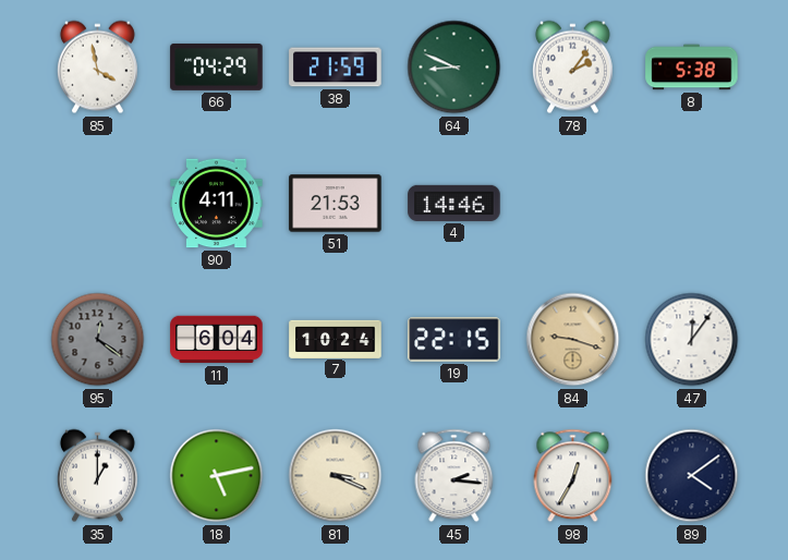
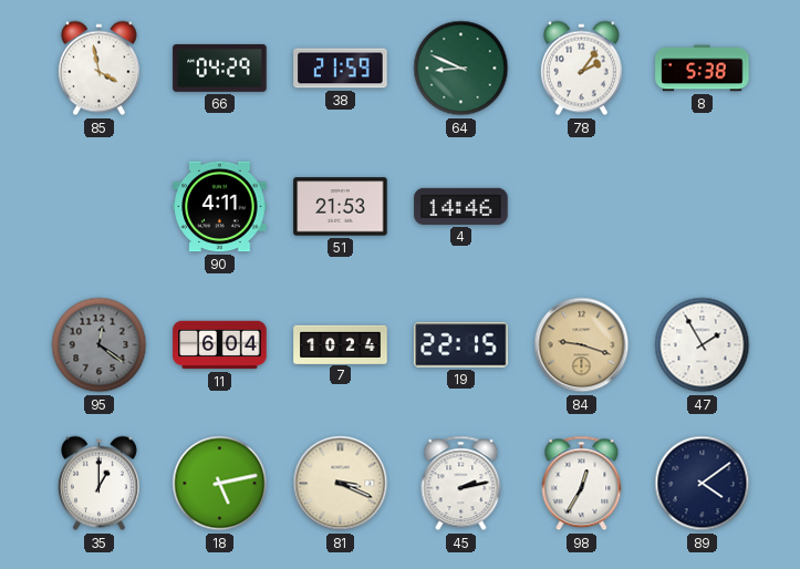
47: 12:06 -> 1:55
45: 2:16 -> 2:13
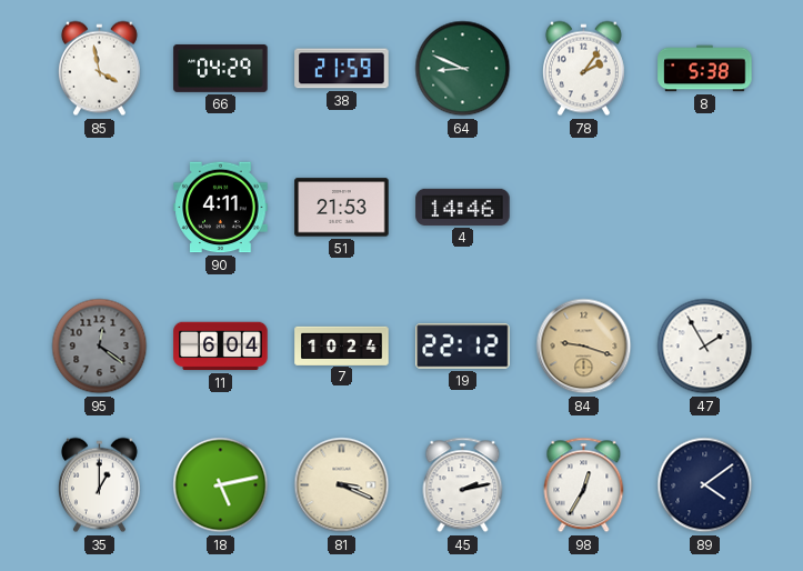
19: 22:15 -> 22:12
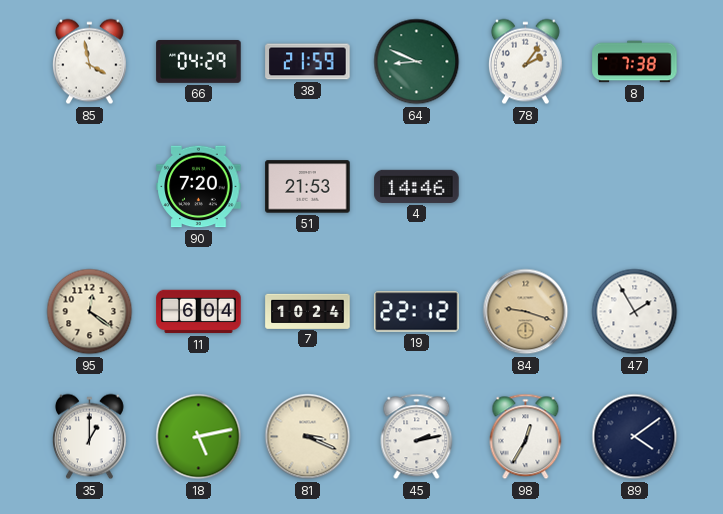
8: 5:38 -> 7:38
90: 4:11 -> 7:20
95 dial: grey -> cream
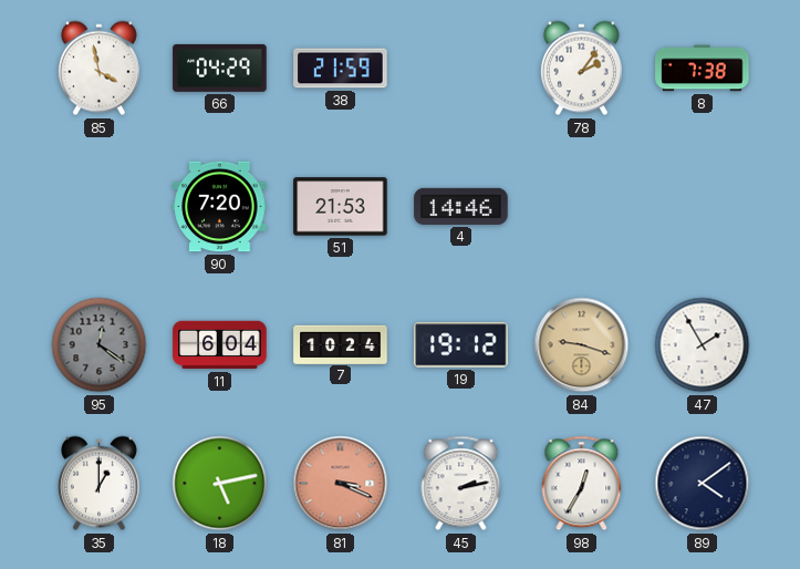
64: 8:49 -> none
95 dial: cream -> grey
19: 22:12 -> 19:12
81 dial: cream -> salmon
